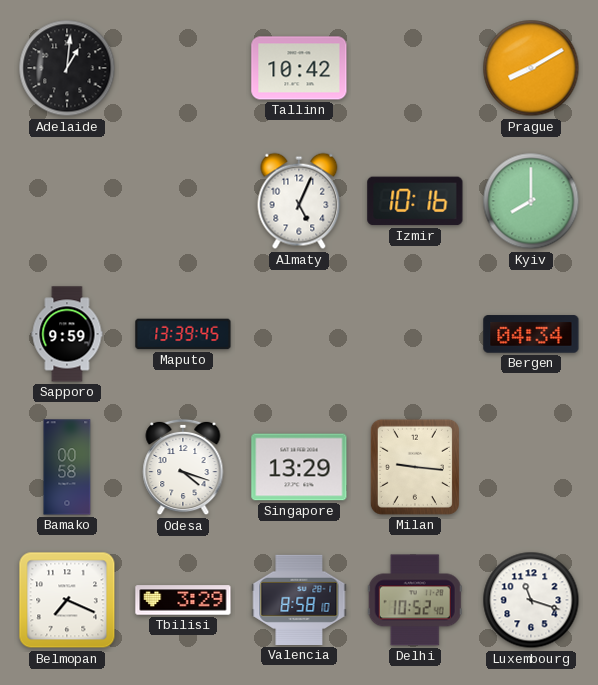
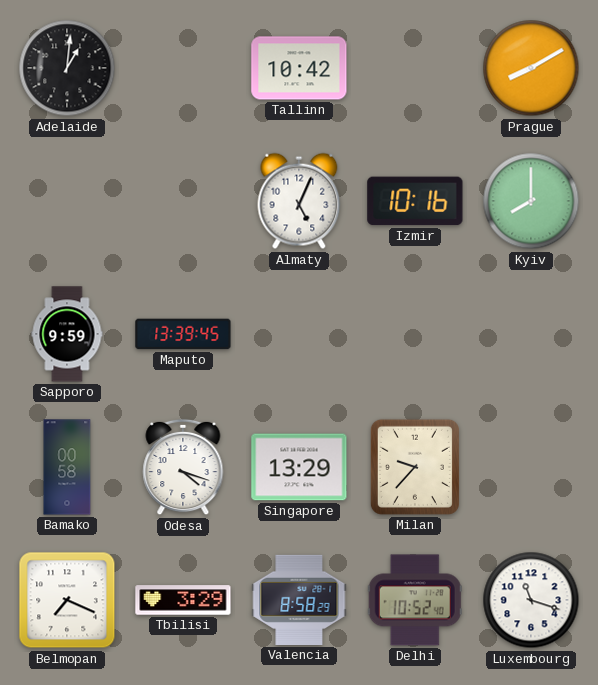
Bergen: 04:34 -> none
Milan: 9:16 -> 9:37
Valencia: 8:58:10 -> 8:58:29
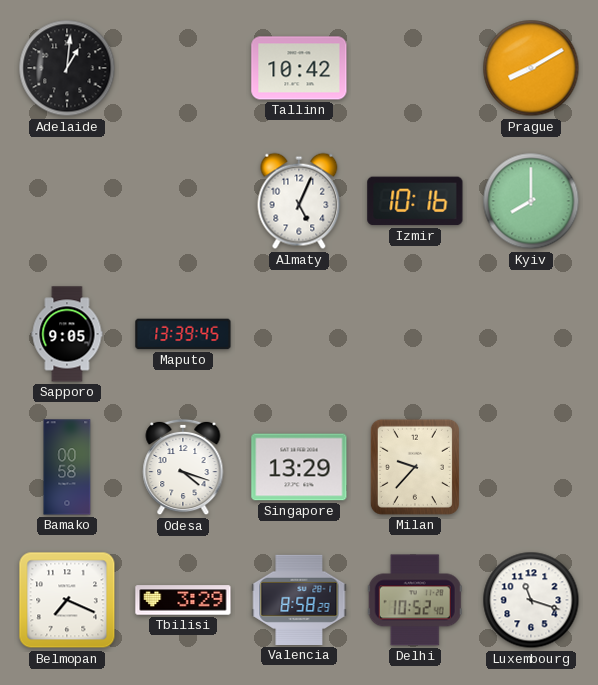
Sapporo: 9:59 -> 9:05
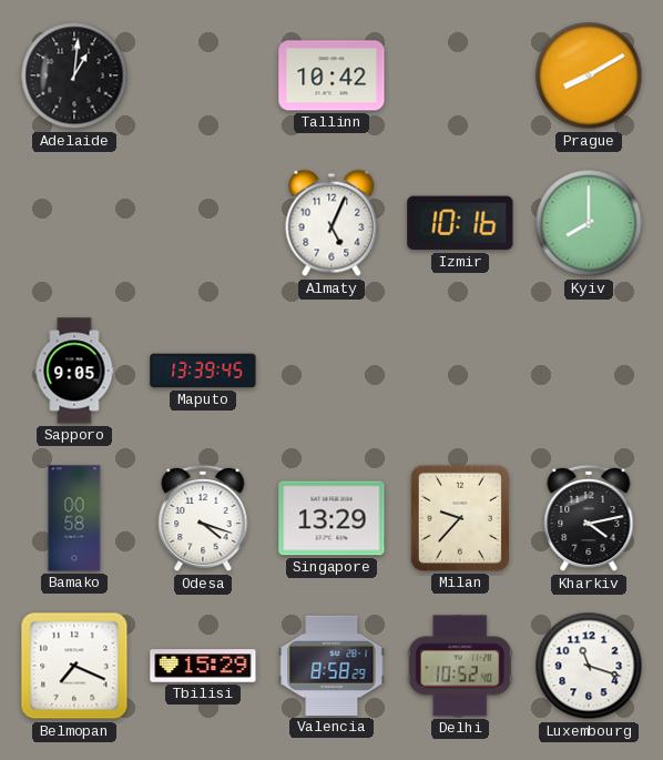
Kharkiv: none -> 4:13
Tbilisi: 3:29 -> 15:29
